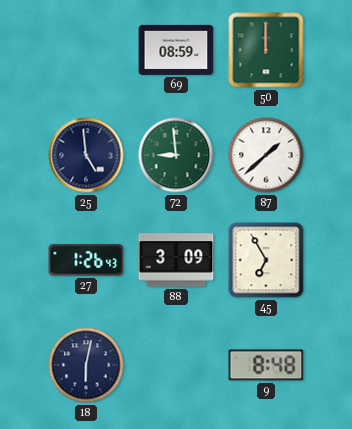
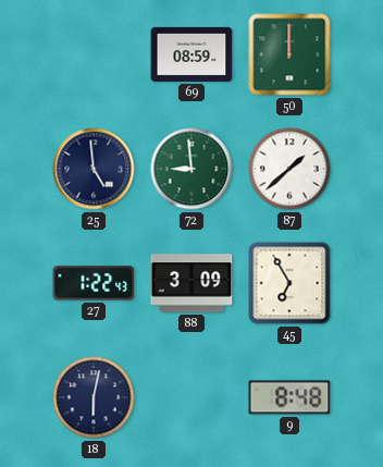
27: 1:26 -> 1:22
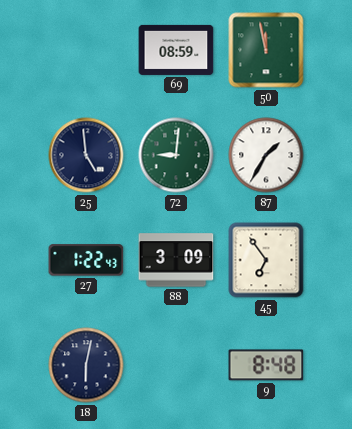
50: 12:00 -> 11:58
72: 8:59 -> 9:01
87: 1:38 -> 1:35
45: 6:55 -> 6:54
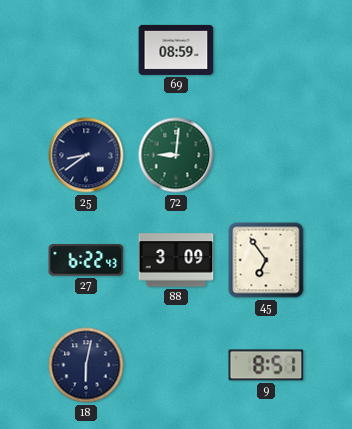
50: 11:58 -> none
25: 4:59 -> 8:39
87: 1:35 -> none
27: 1:22 -> 6:22
9: 8:48 -> 8:51
